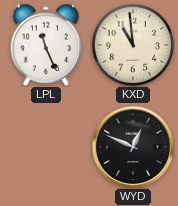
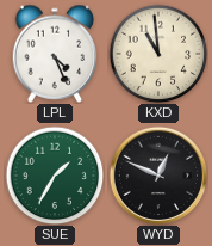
LPL: 11:26 -> 4:26
SUE: none -> 1:35
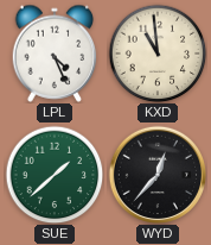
SUE: 1:35 -> 1:38
WYD: 12:49 -> 12:37
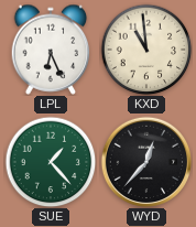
LPL: 4:26 -> 6:26
SUE: 1:38 -> 1:23
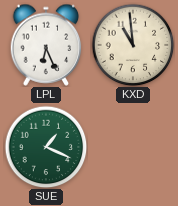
SUE: 1:23 -> 1:19
WYD: 12:37 -> none
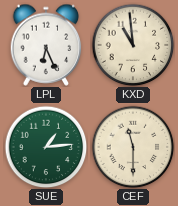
SUE: 1:19 -> 1:14
CEF: none -> 11:30
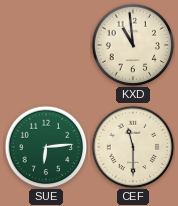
LPL: 6:26 -> none
SUE: 1:14 -> 6:14
